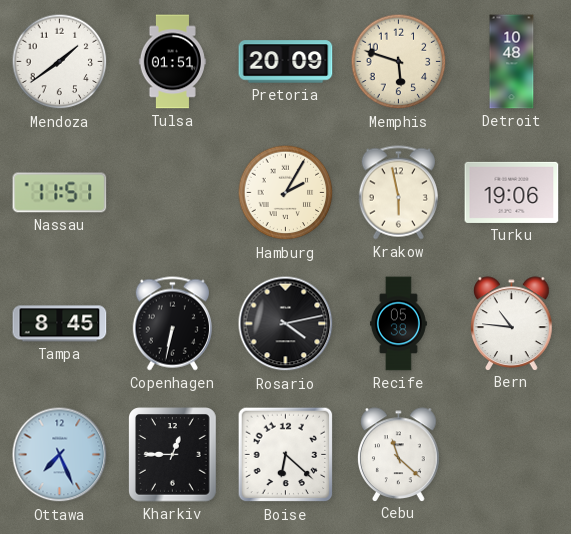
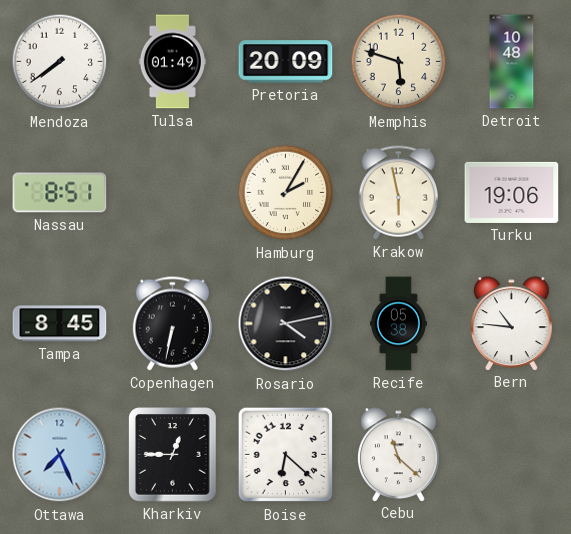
Mendoza: 1:39 -> 7:39
Tulsa: 01:51 -> 01:49
Nassau: 11:51 -> 8:51
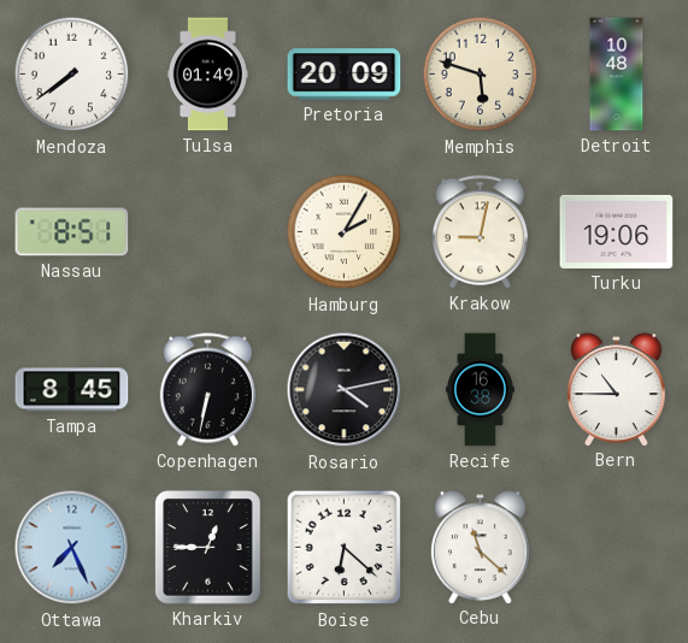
Krakow: 5:58 -> 9:02
Recife: 05:38 -> 16:38
Bern: 10:46 -> 10:45
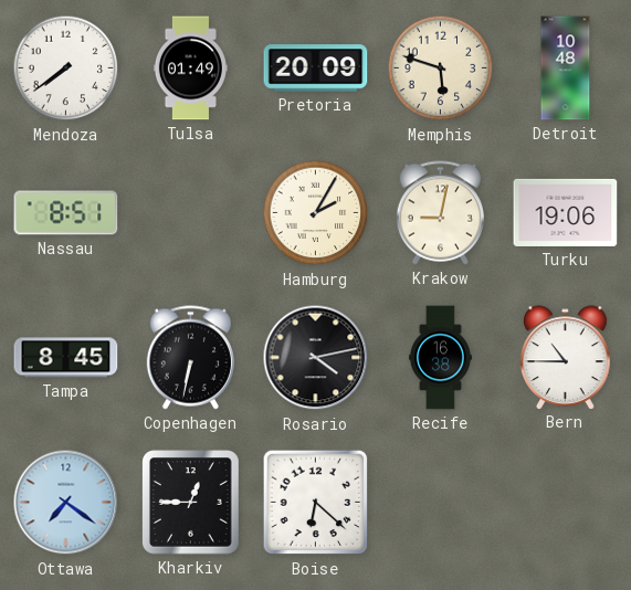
Ottawa: 7:26 -> 7:21
Cebu: 11:22 -> none
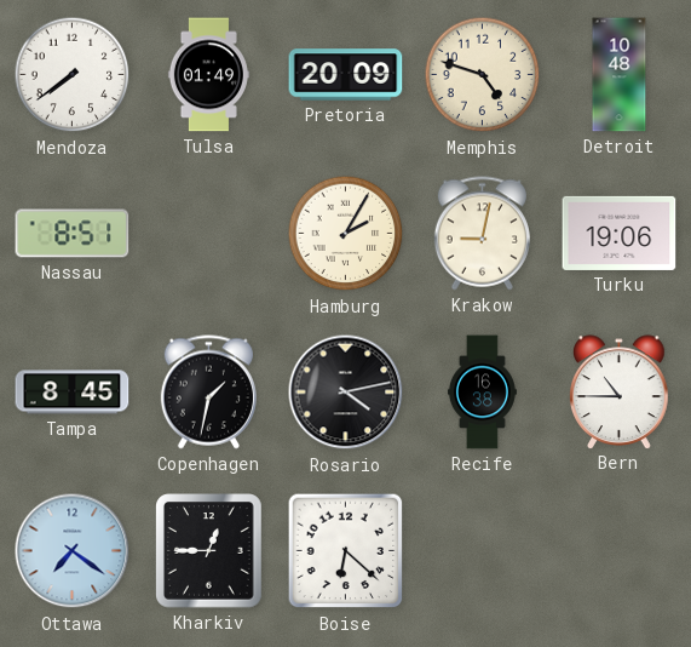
Memphis: 5:48 -> 4:48
Copenhagen: 6:32 -> 1:32
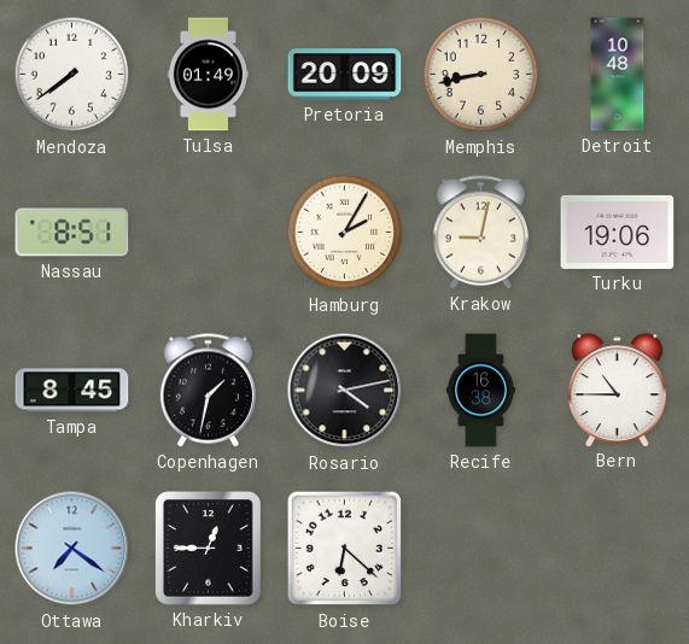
Memphis: 4:48 -> 8:43
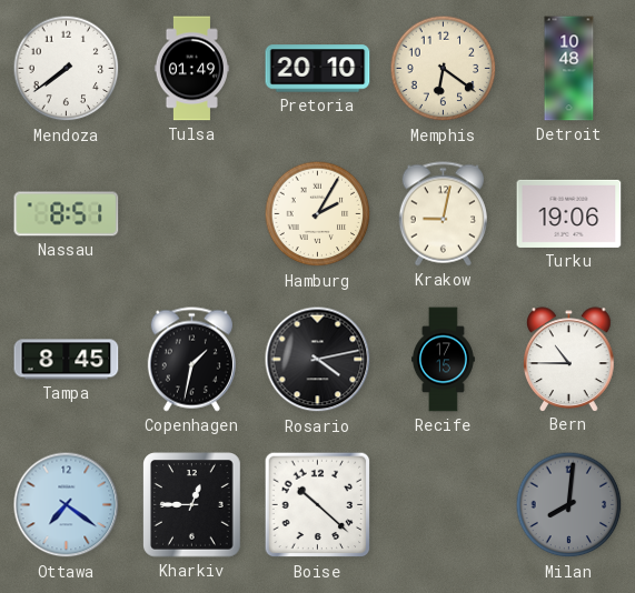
Pretoria: 20:09 -> 20:10
Memphis: 8:43 -> 6:21
Recife: 16:38 -> 17:15
Boise: 6:22 -> 10:22
Milan: none -> 8:01
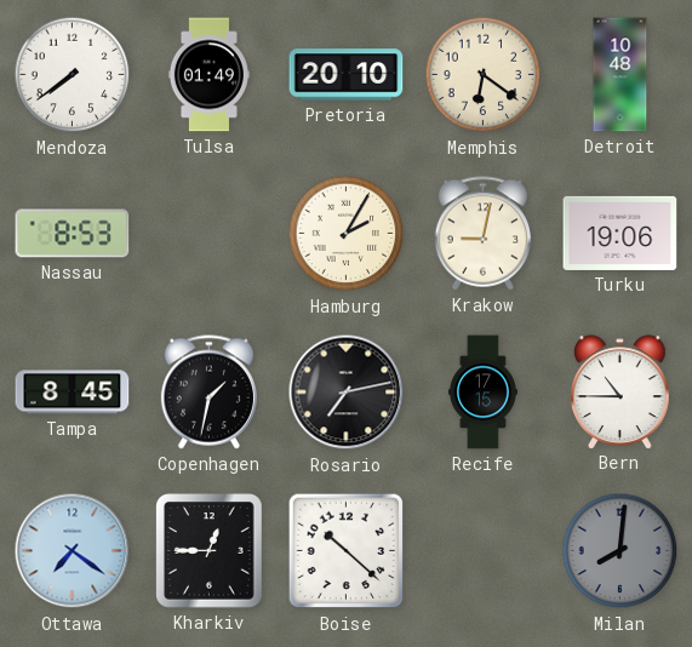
Nassau: 8:51 -> 8:53
Rosario: 4:13 -> 7:13
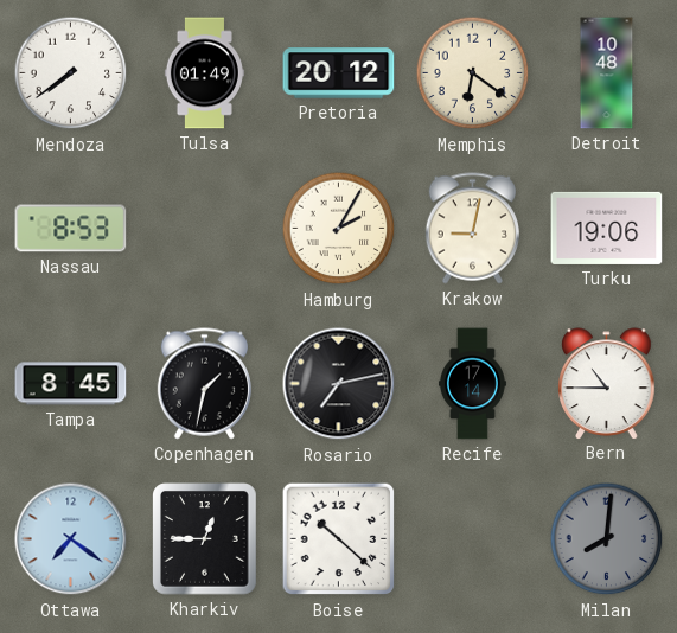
Pretoria: 20:10 -> 20:12
Recife: 17:15 -> 17:14
